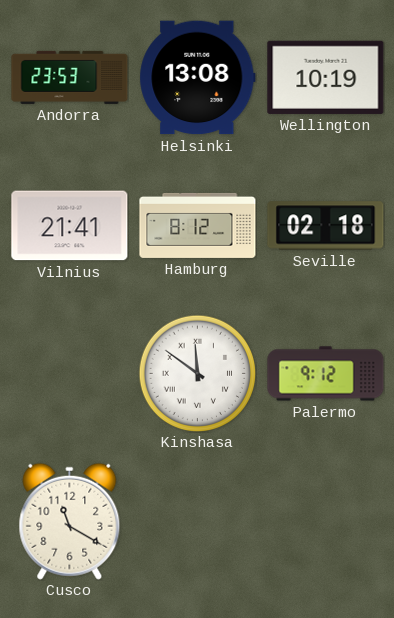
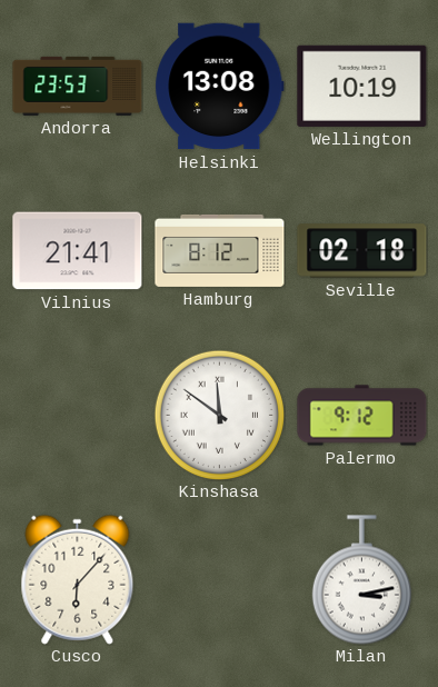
Cusco: 11:20 -> 6:07
Milan: none -> 3:13
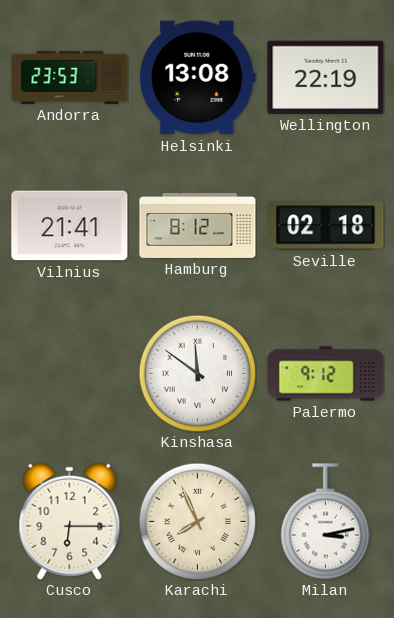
Wellington: 10:19 -> 22:19
Cusco: 6:07 -> 6:15
Karachi: none -> 7:56
